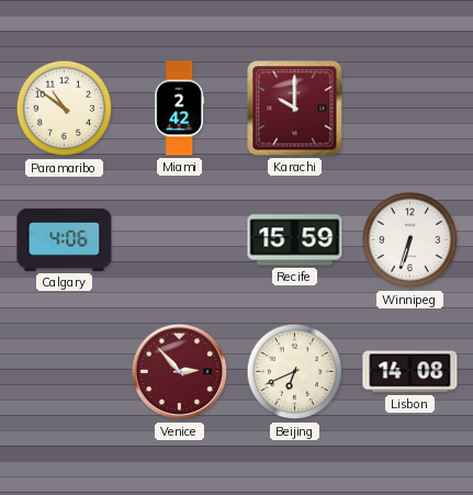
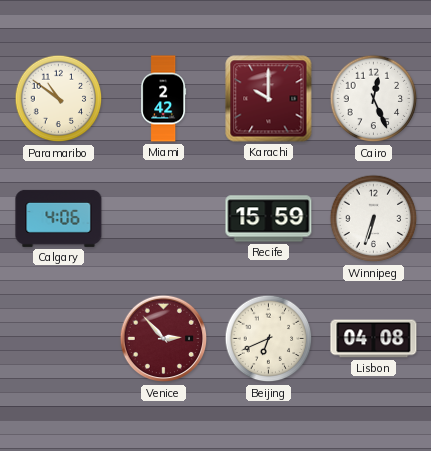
Cairo: none -> 12:26
Lisbon: 14:08 -> 04:08
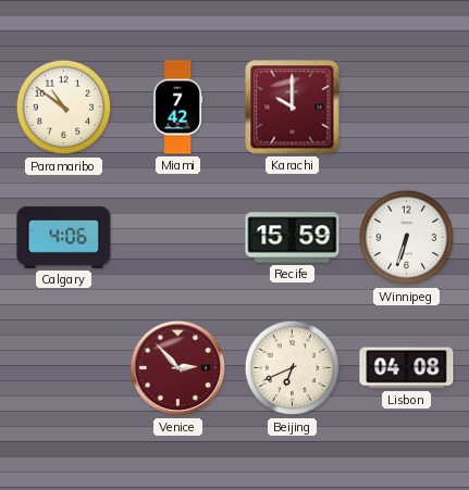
Miami: 2:42 -> 7:42
Cairo: 12:26 -> none
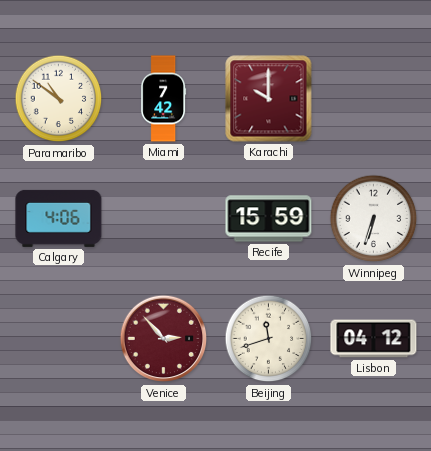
Beijing: 6:41 -> 11:42
Lisbon: 04:08 -> 04:12
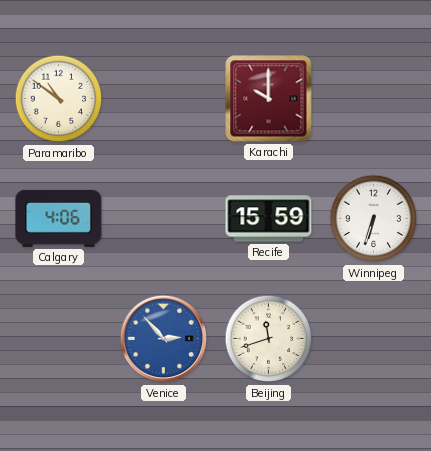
Miami: 7:42 -> none
Venice dial: burgundy -> blue
Lisbon: 04:12 -> none
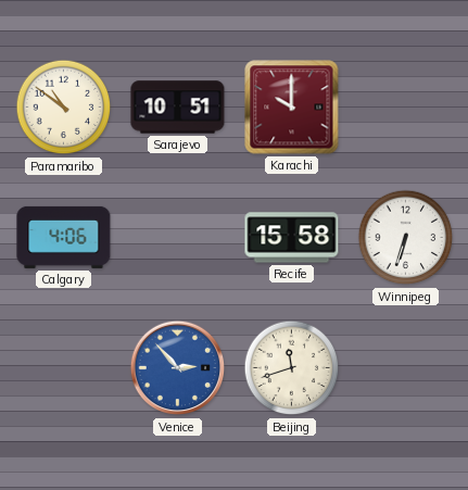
Sarajevo: none -> 10:51
Recife: 15:59 -> 15:58
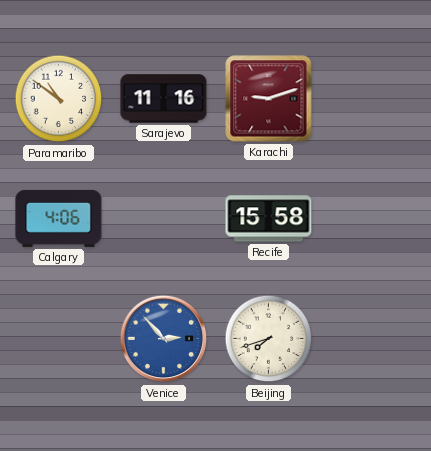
Sarajevo: 10:51 -> 11:16
Karachi: 10:00 -> 9:12
Winnipeg: 6:33 -> none
Beijing: 11:42 -> 7:42
